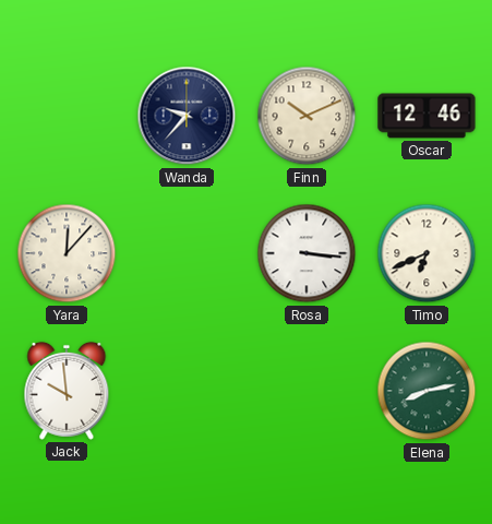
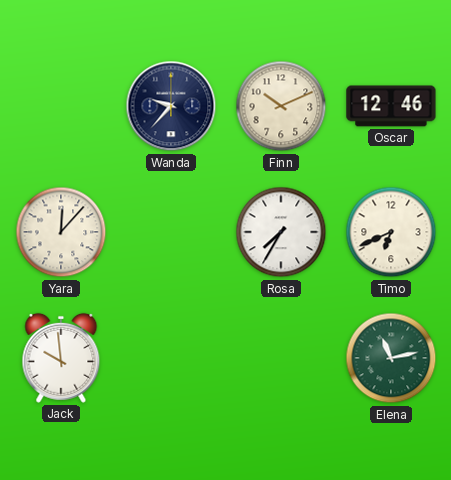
Rosa: 3:16 -> 7:35
Elena: 8:13 -> 11:13
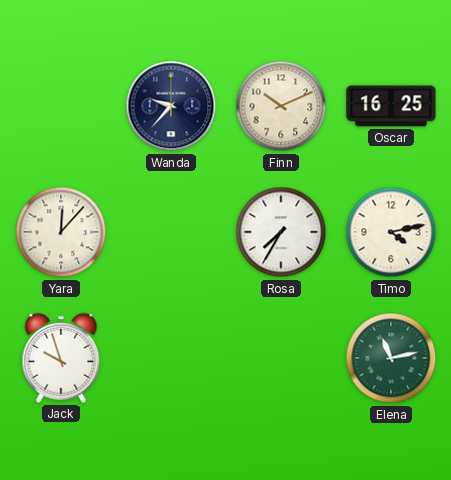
Oscar: 12:46 -> 16:25
Timo: 6:41 -> 4:13
Jack: 9:59 -> 9:57
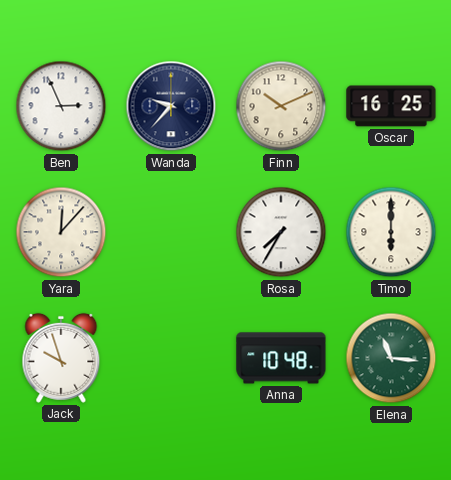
Ben: none -> 2:56
Timo: 4:13 -> 6:00
Anna: none -> 10:48
Elena: 11:13 -> 11:16
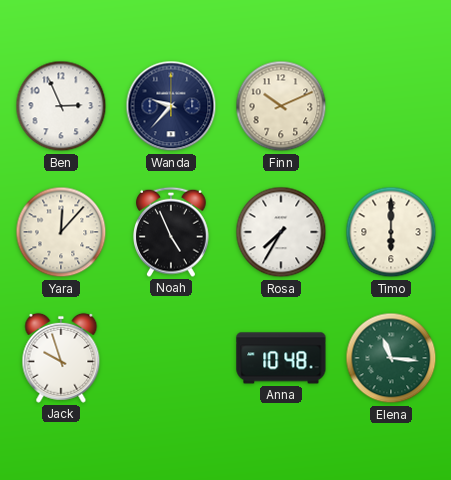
Oscar: 16:25 -> none
Noah: none -> 4:56
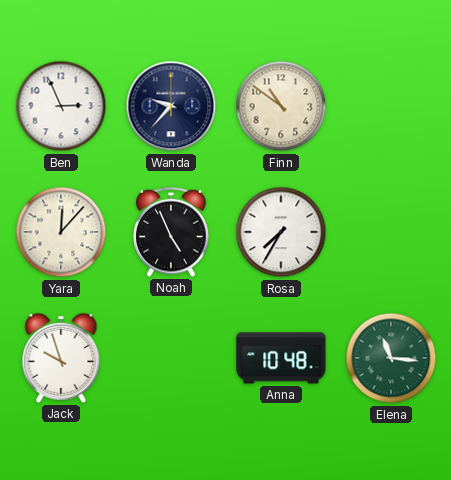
Finn: 10:11 -> 10:51
Timo: 6:00 -> none
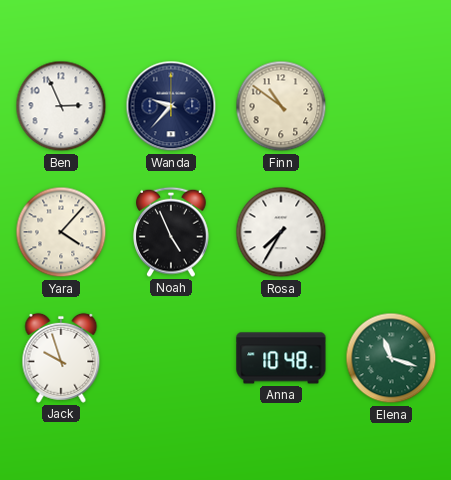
Yara: 12:07 -> 4:07
Elena: 11:16 -> 11:18
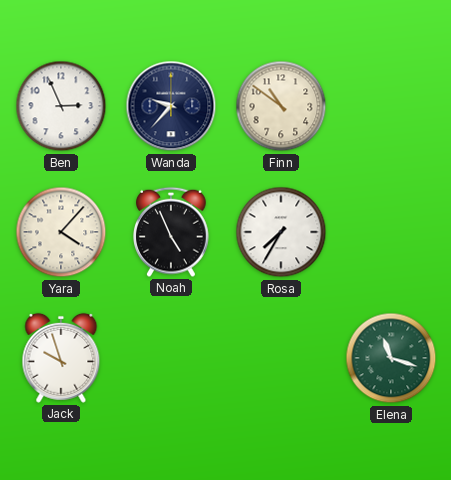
Anna: 10:48 -> none
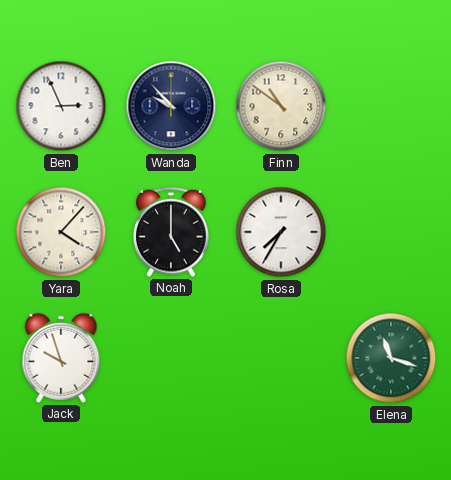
Wanda: 9:37 -> 9:53
Noah: 4:56 -> 5:00
